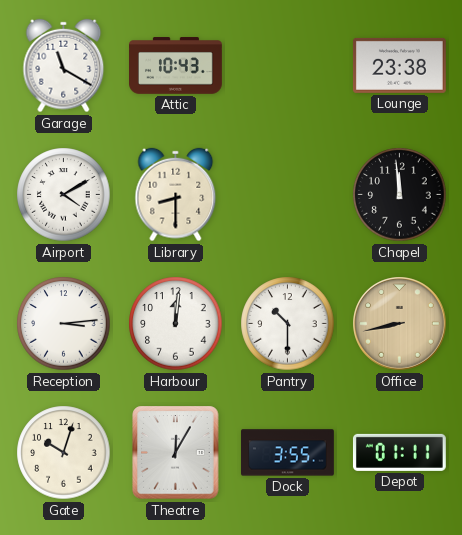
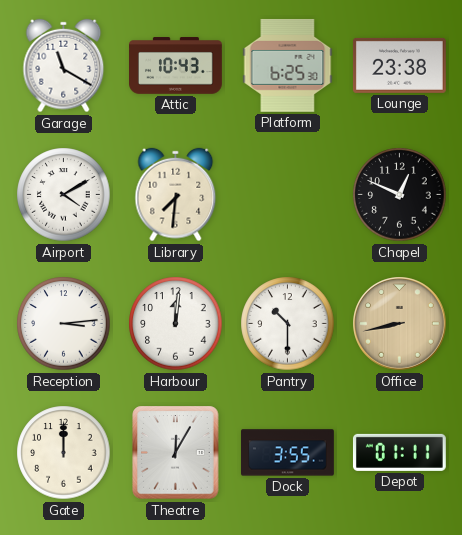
Platform: none -> 6:25
Library: 8:30 -> 7:31
Chapel: 11:59 -> 12:49
Gate: 10:03 -> 12:00
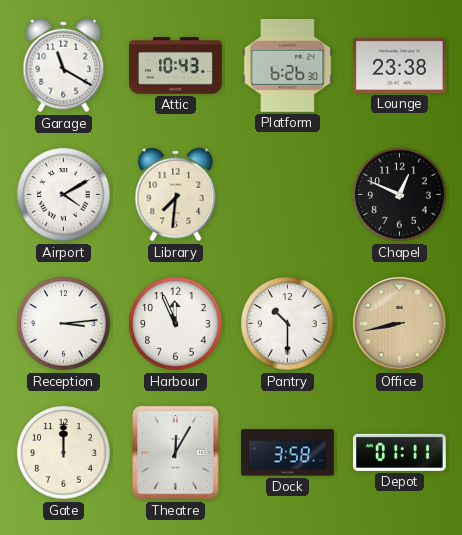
Platform: 6:25 -> 6:26
Harbour: 12:01 -> 11:56
Dock: 3:55 -> 3:58
